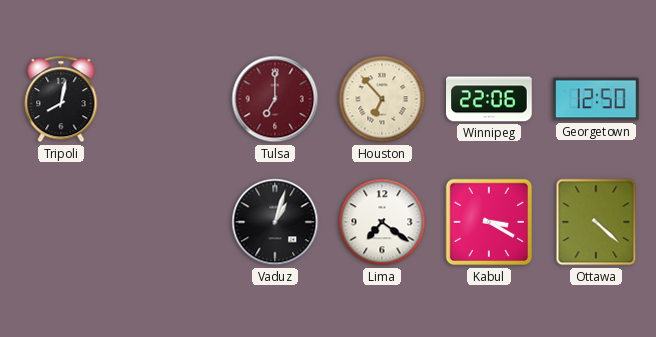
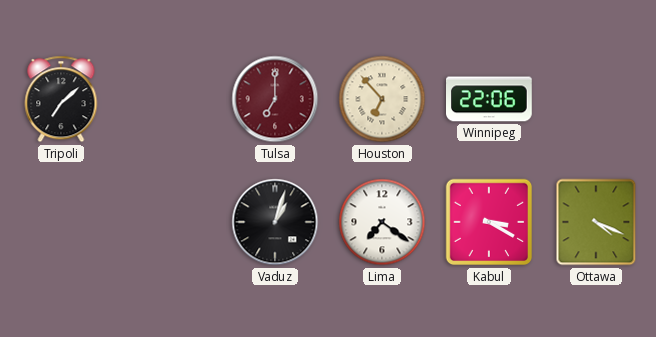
Tripoli: 8:02 -> 7:08
Georgetown: 12:50 -> none
Ottawa: 4:22 -> 4:19
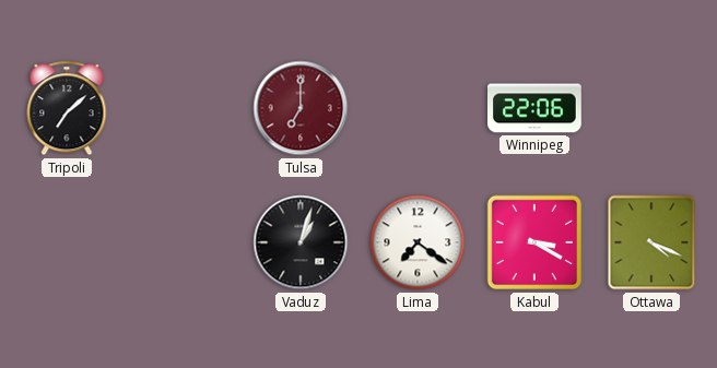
Houston: 6:53 -> none
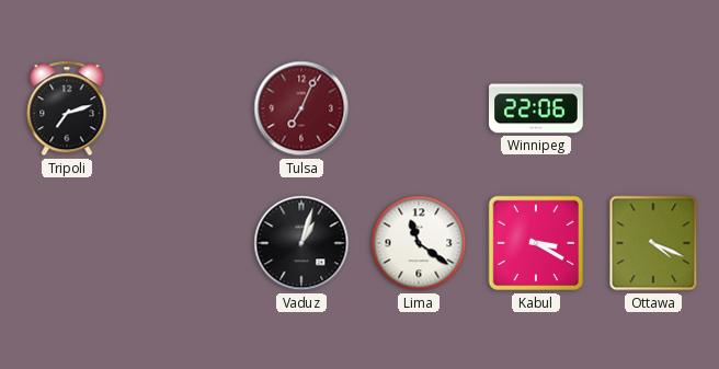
Tripoli: 7:08 -> 7:12
Tulsa: 7:00 -> 7:04
Lima: 7:21 -> 11:21
